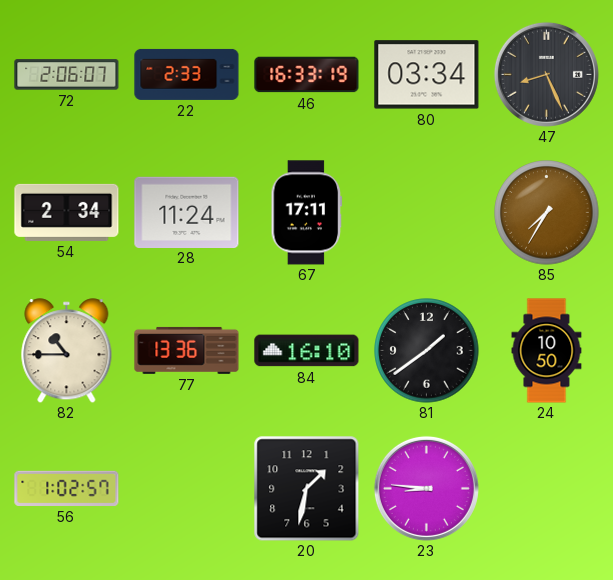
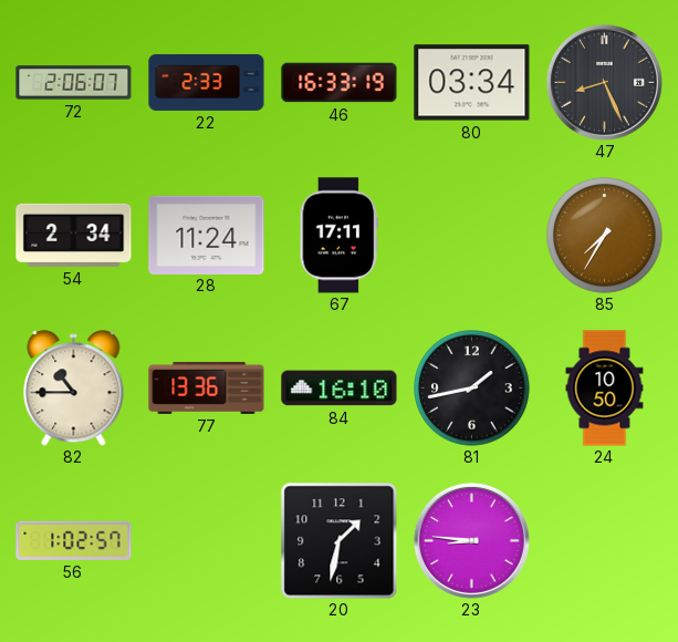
81: 1:39 -> 1:43
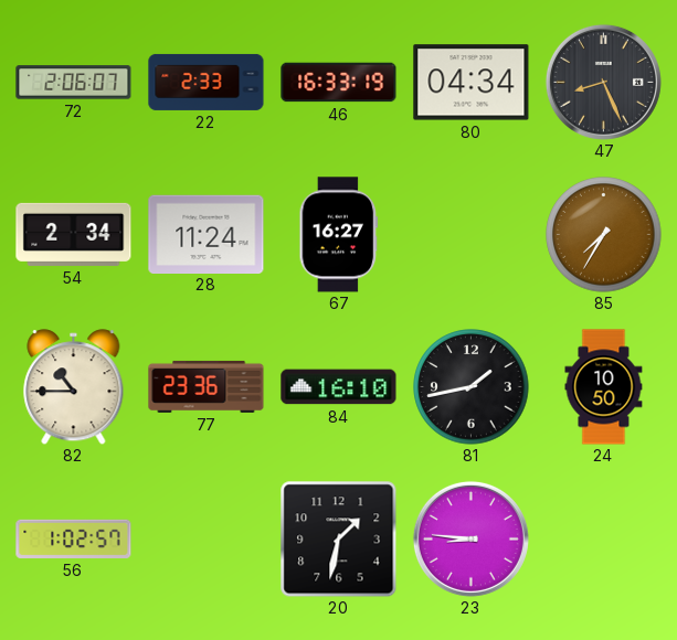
80: 03:34 -> 04:34
67: 17:11 -> 16:27
77: 13:36 -> 23:36
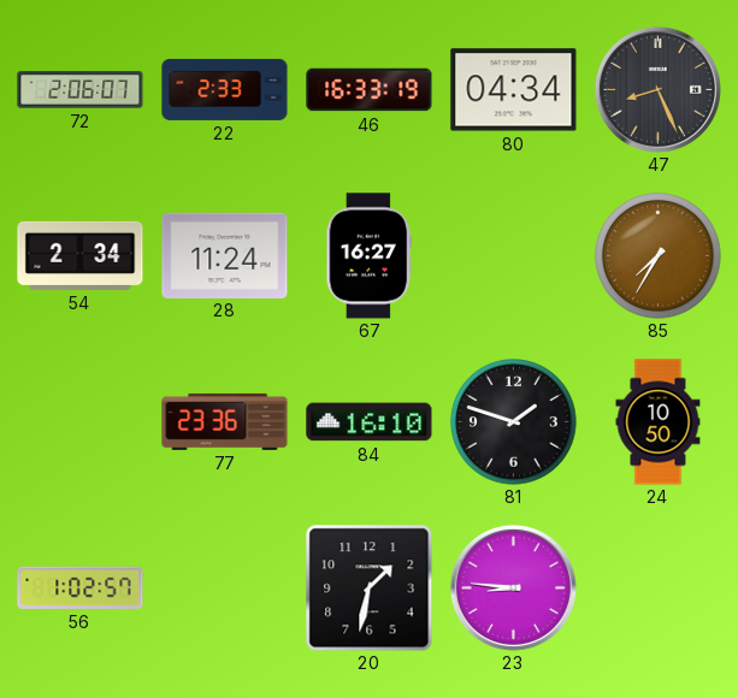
82: 10:45 -> none
81: 1:43 -> 1:48
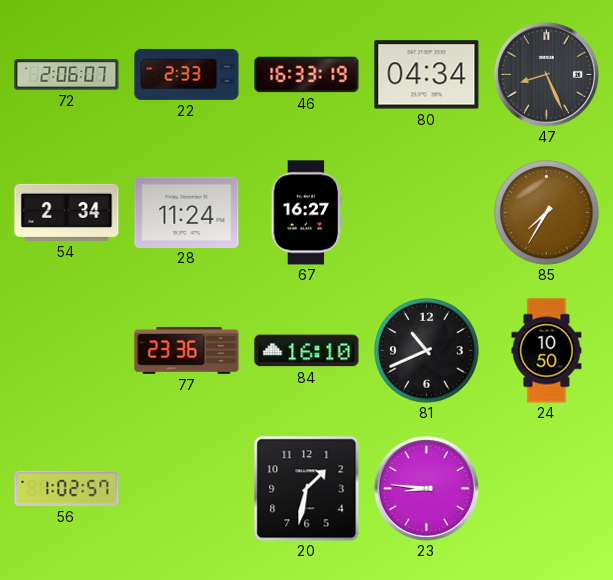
81: 1:48 -> 10:41
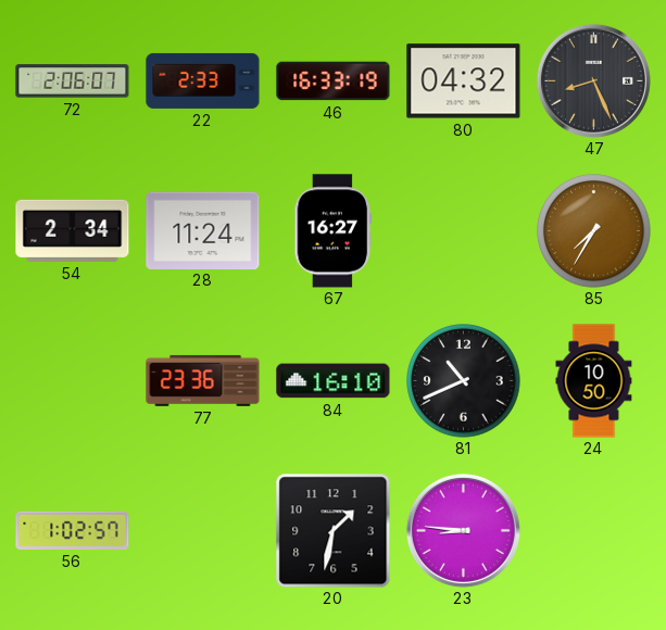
80: 04:34 -> 04:32
